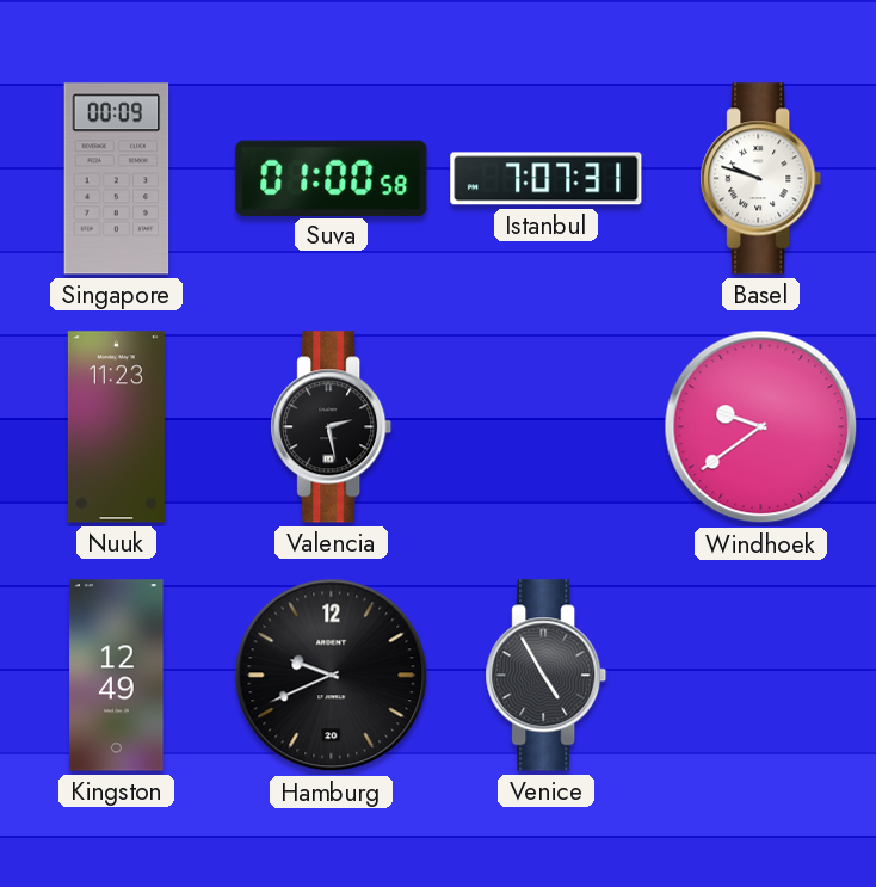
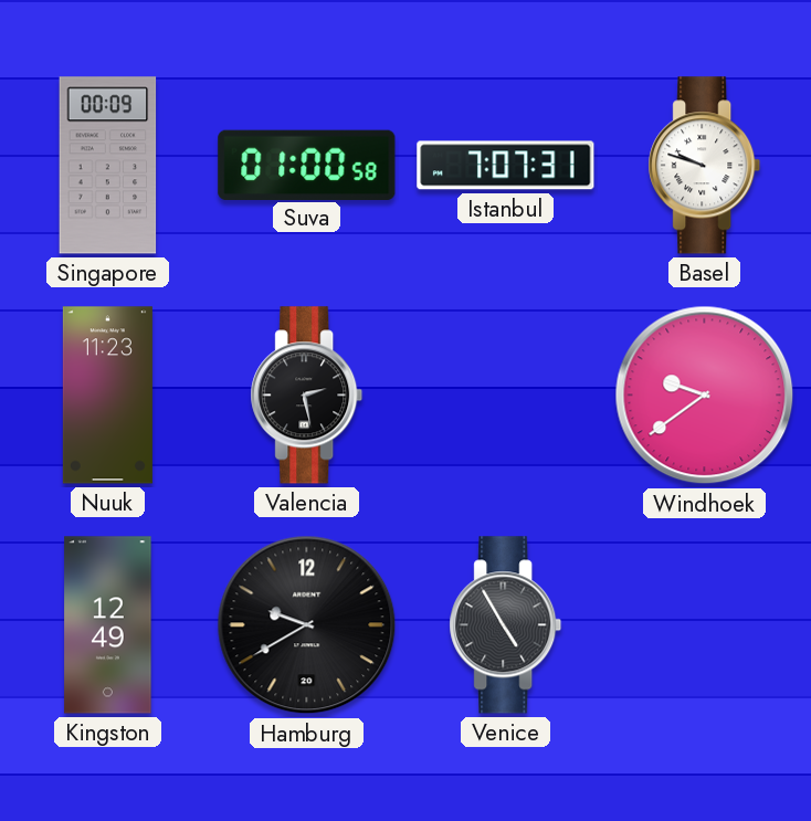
Hamburg: 9:41 -> 9:40
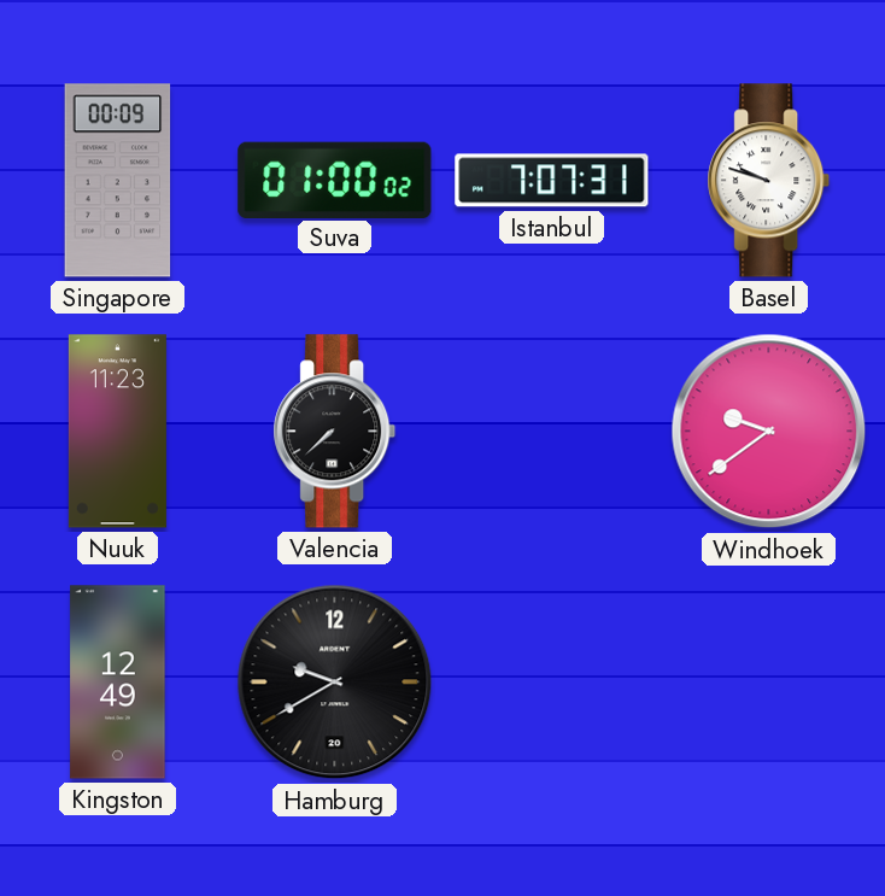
Suva: 01:00:58 -> 01:00:02
Valencia: 2:28 -> 7:38
Venice: 4:55 -> none
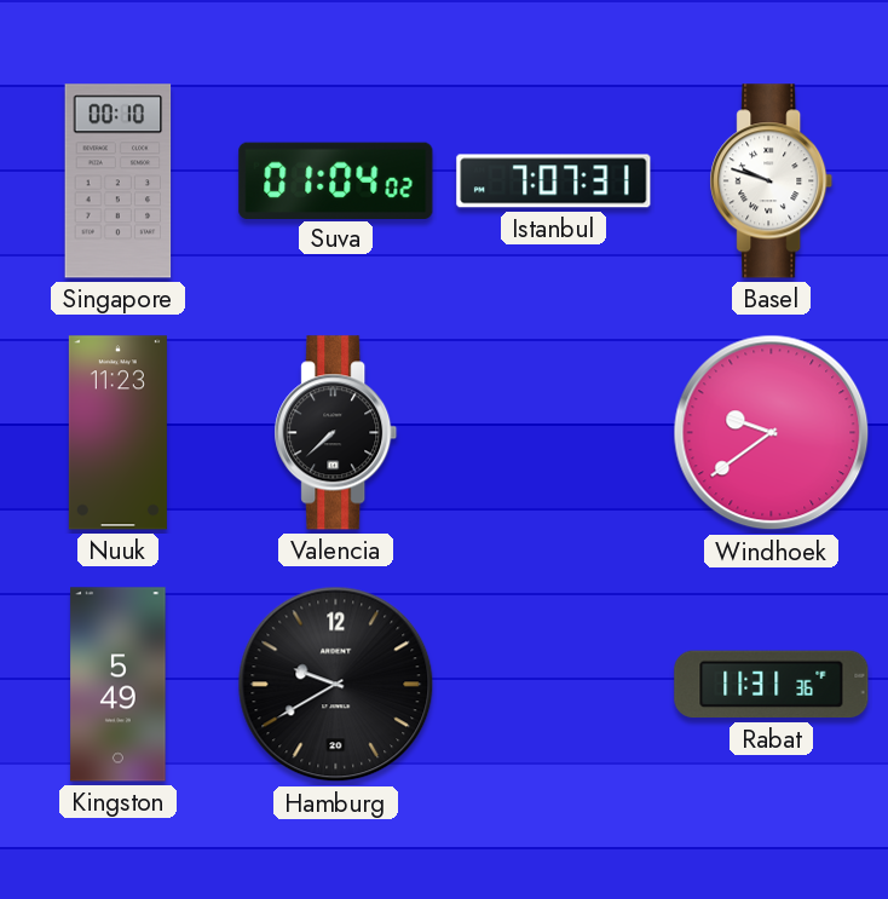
Singapore: 00:09 -> 00:10
Suva: 01:00 -> 01:04
Kingston: 12:49 -> 5:49
Rabat: none -> 11:31
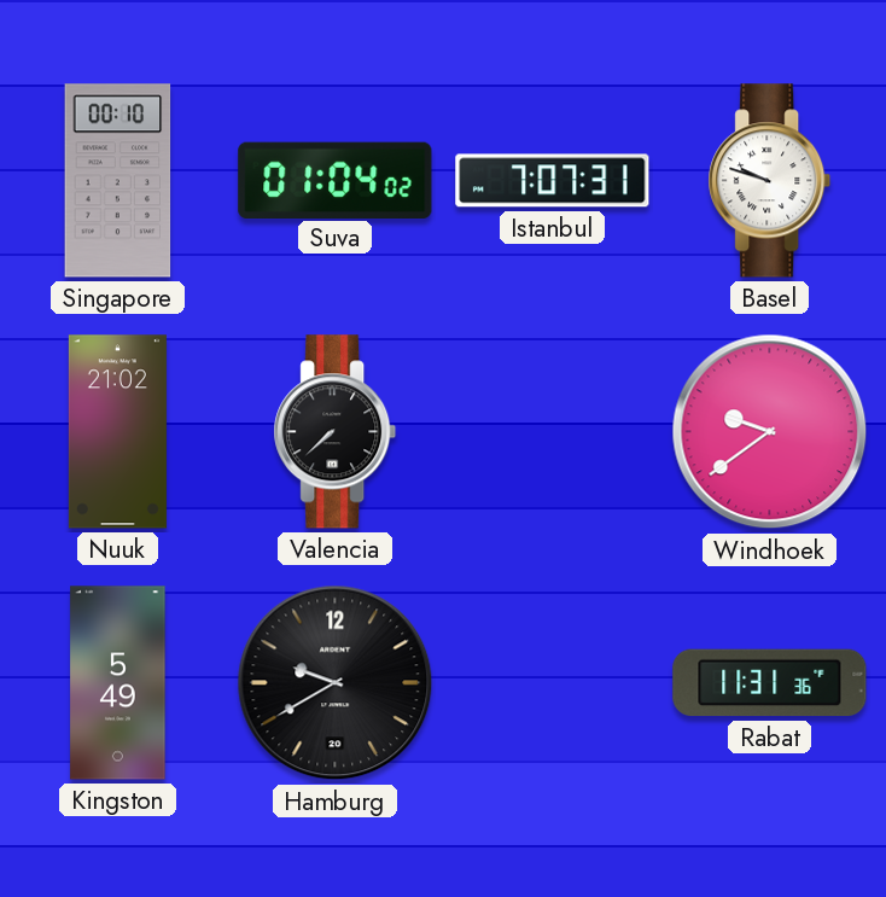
Nuuk: 11:23 -> 21:02
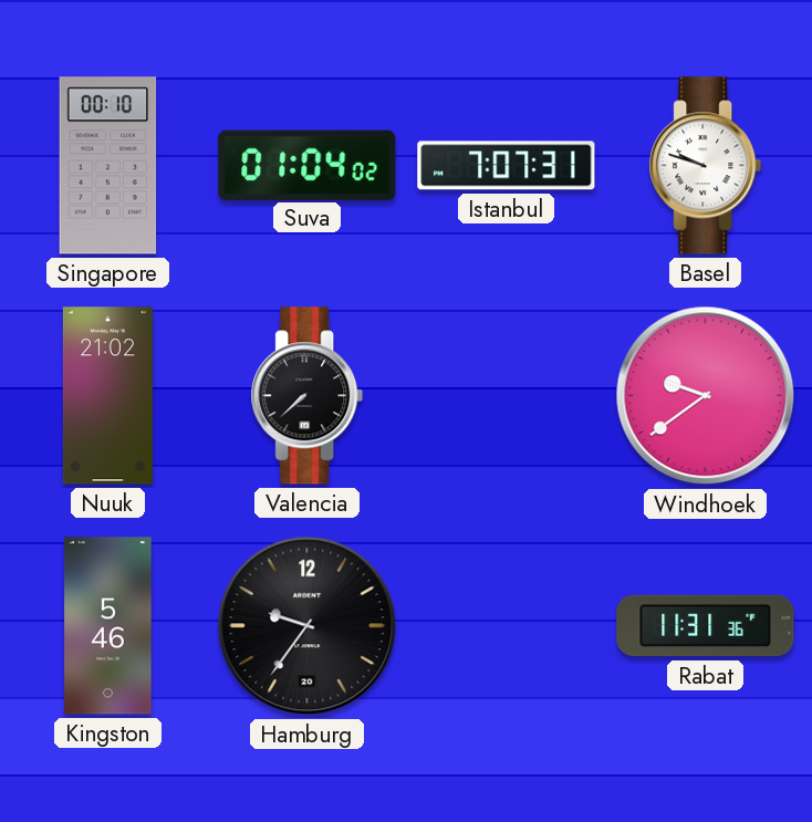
Kingston: 5:49 -> 5:46
Hamburg: 9:40 -> 9:36
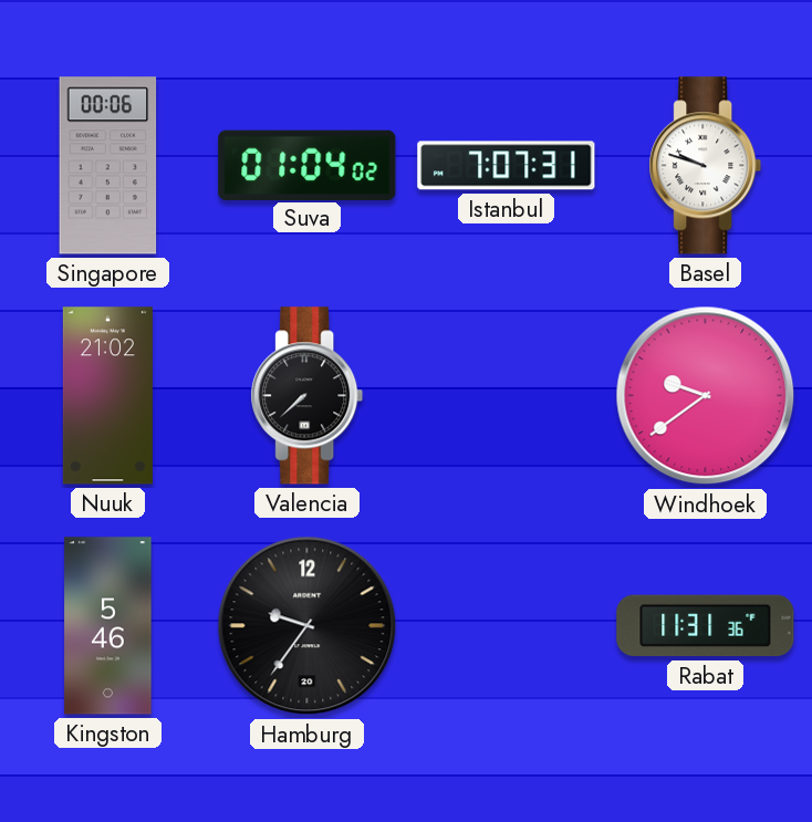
Singapore: 00:10 -> 00:06
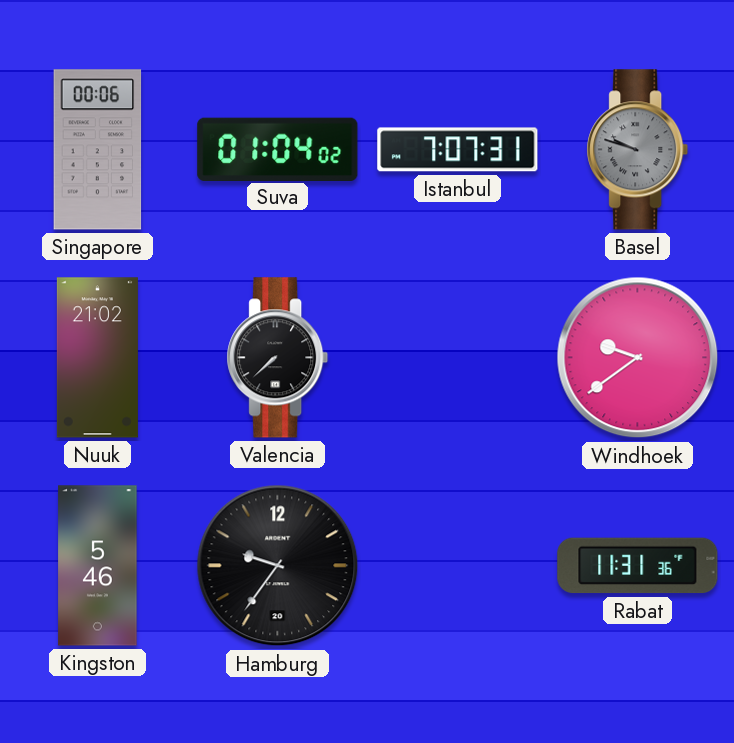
Basel dial: white -> grey
